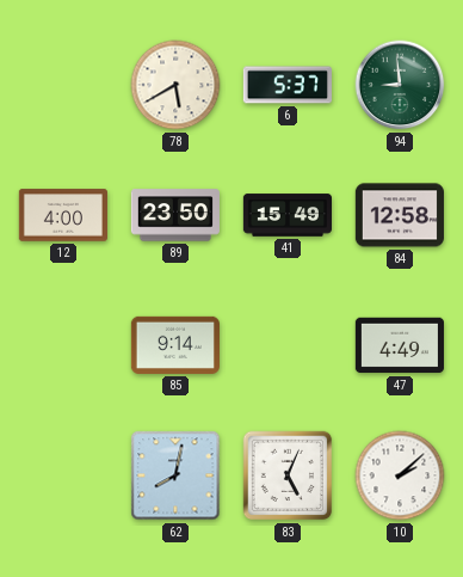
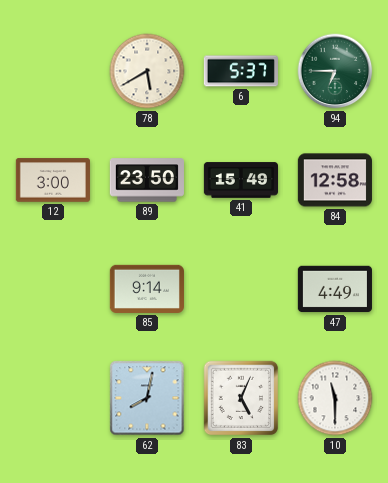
94: 8:59 -> 6:45
12: 4:00 -> 3:00
10: 2:08 -> 11:30
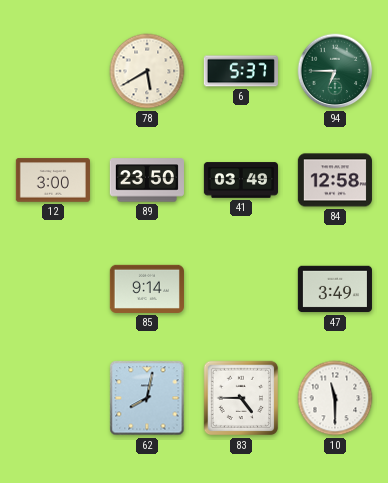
41: 15:49 -> 03:49
47: 4:49 -> 3:49
83: 5:04 -> 4:45
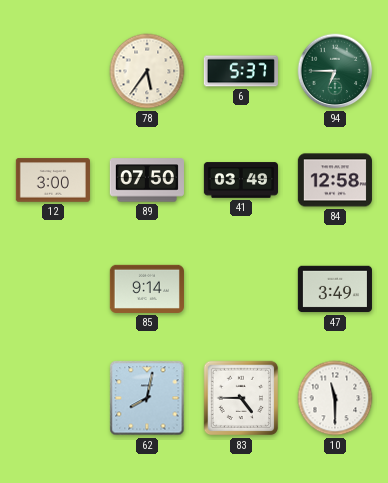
78: 5:40 -> 5:36
89: 23:50 -> 07:50
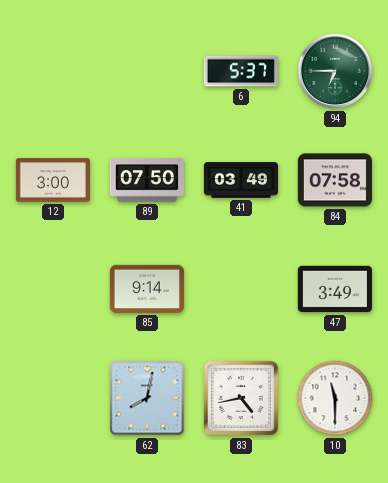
78: 5:36 -> none
84: 12:58 -> 07:58
83: 4:45 -> 4:43
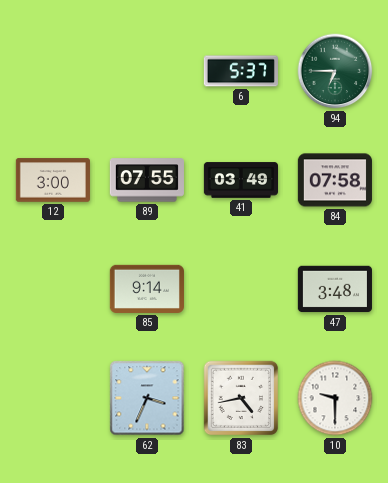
89: 07:50 -> 07:55
47: 3:49 -> 3:48
62: 8:02 -> 3:34
10: 11:30 -> 9:30
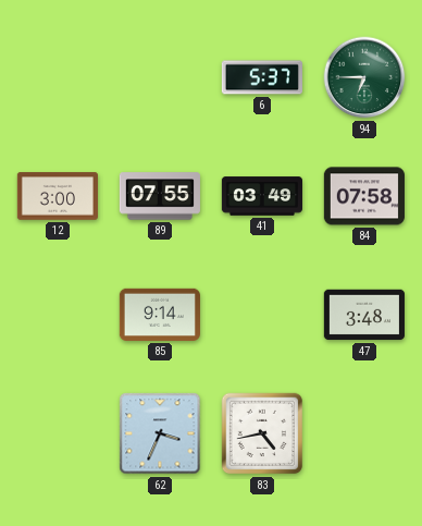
10: 9:30 -> none
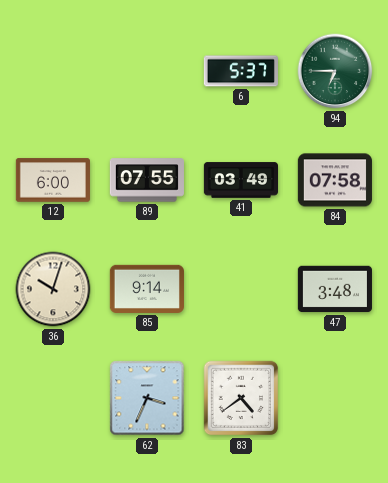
12: 3:00 -> 6:00
36: none -> 10:03
83: 4:43 -> 4:39
